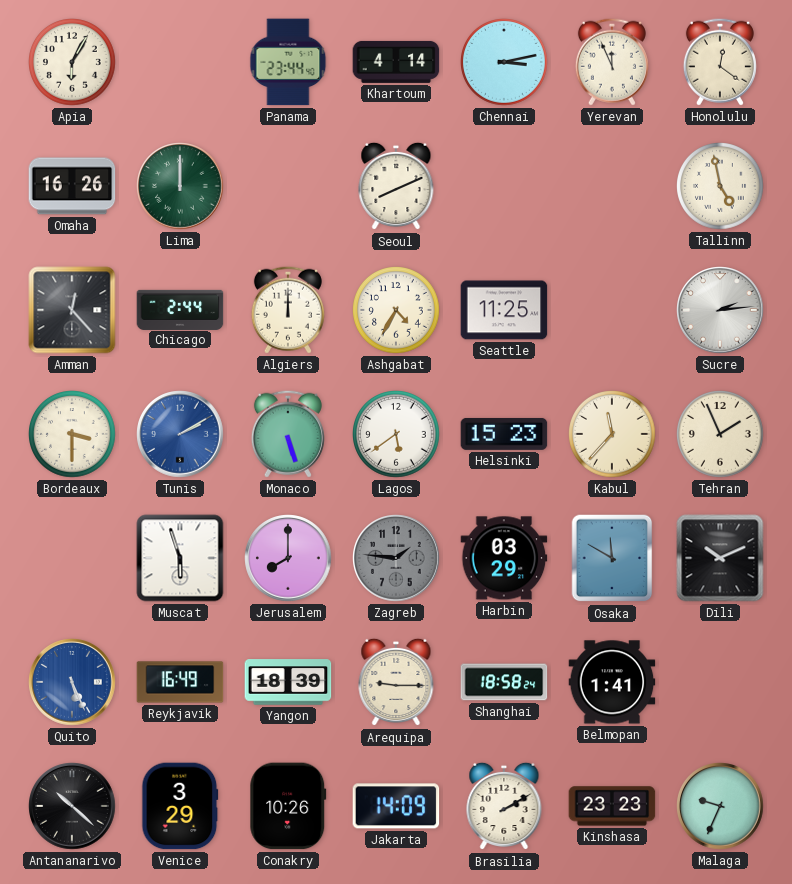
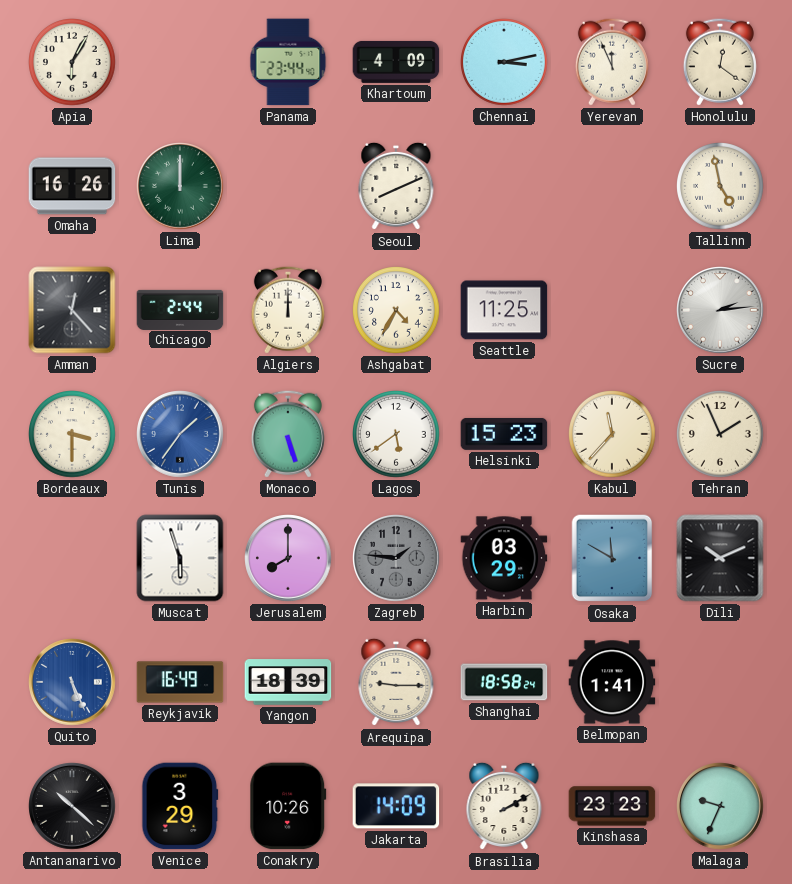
Khartoum: 4:14 -> 4:09
Tunis: 2:10 -> 1:36
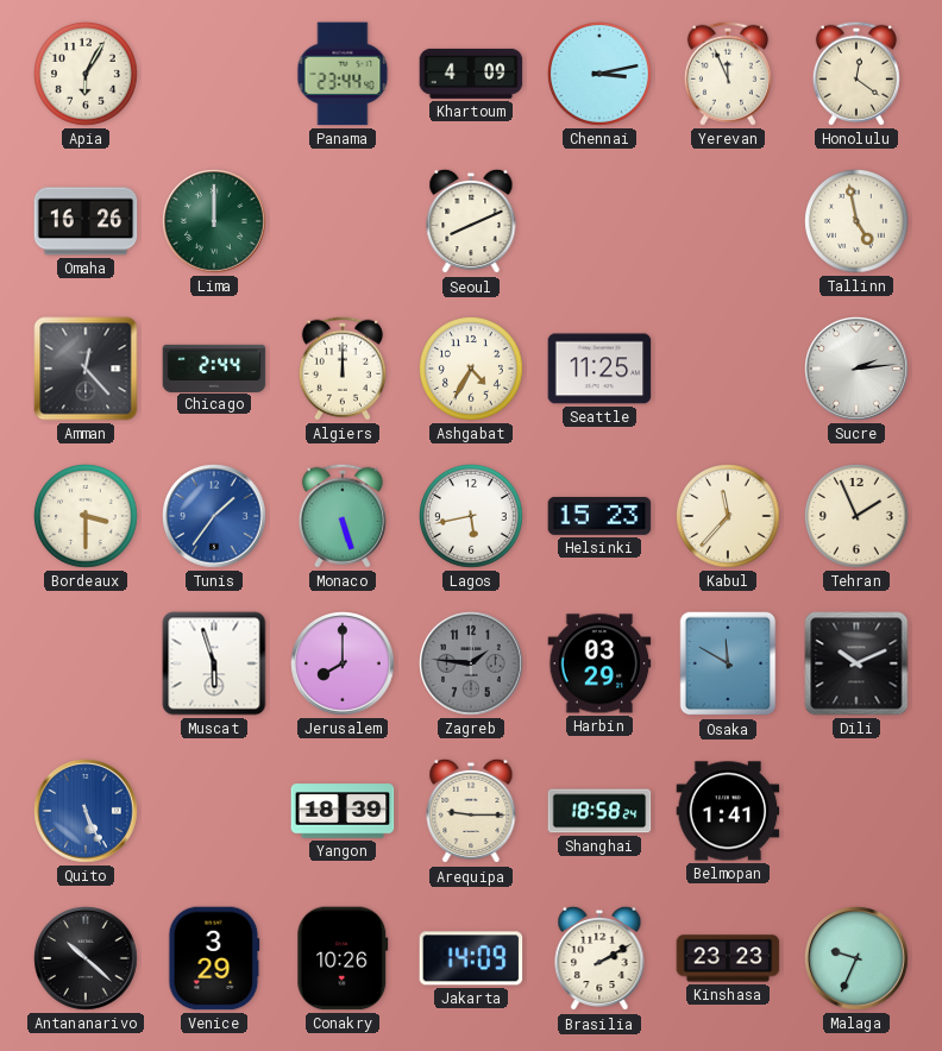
Lagos: 5:39 -> 5:43
Reykjavik: 16:49 -> none
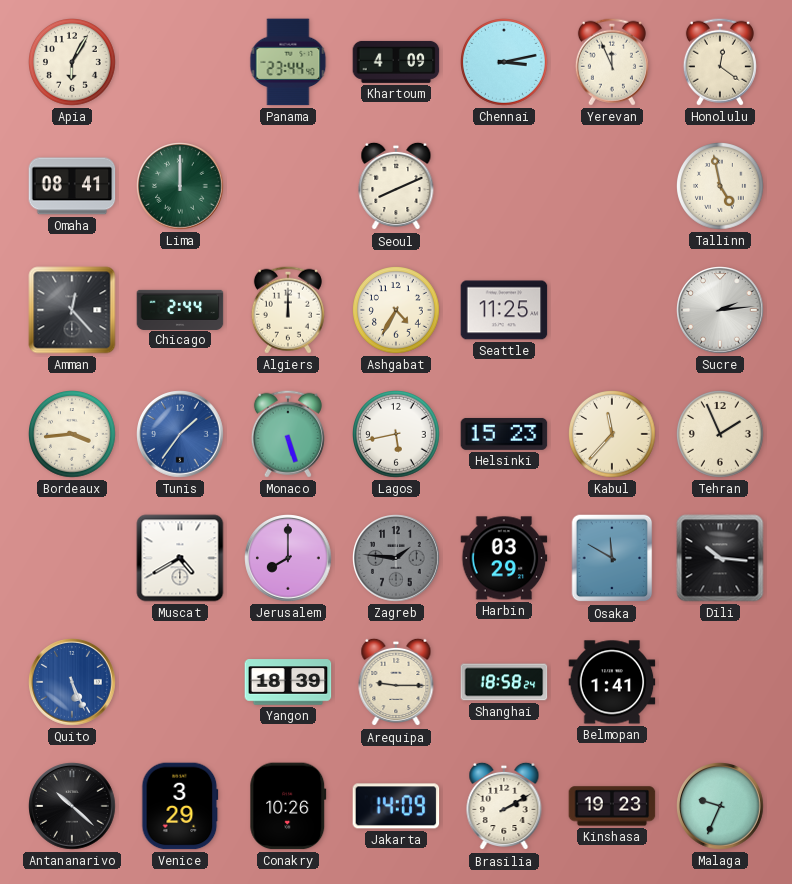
Omaha: 16:26 -> 08:41
Bordeaux: 3:30 -> 3:44
Muscat: 5:57 -> 4:40
Dili: 10:11 -> 10:16
Kinshasa: 23:23 -> 19:23
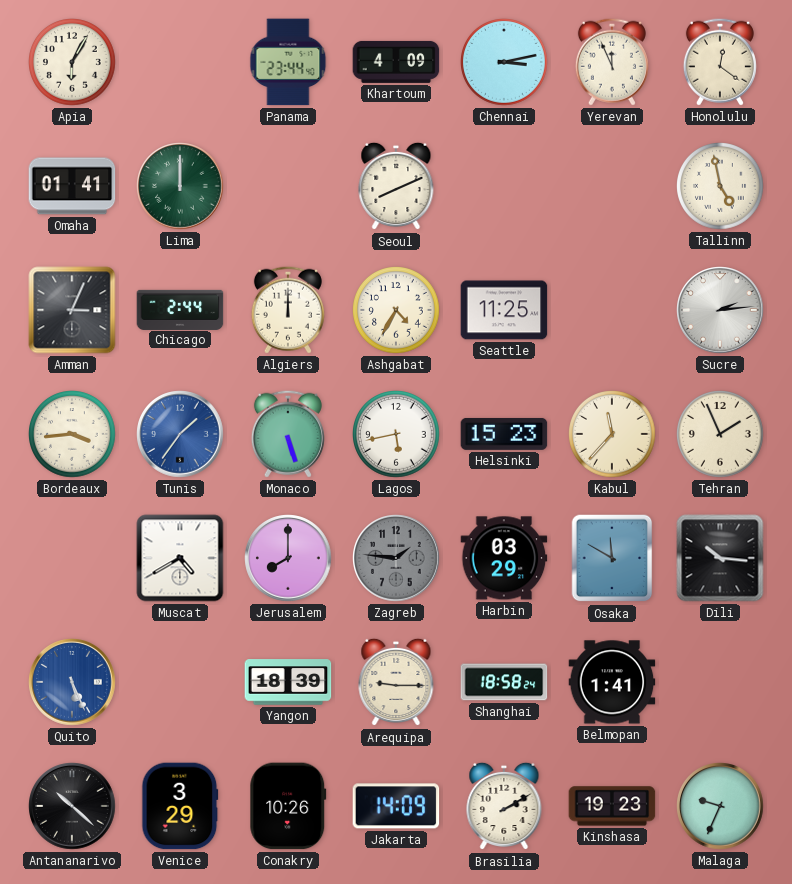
Omaha: 08:41 -> 01:41
Amman: 12:23 -> 3:04
